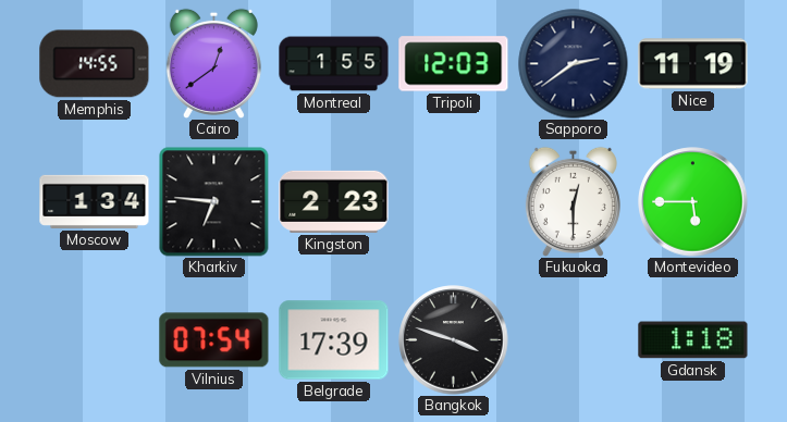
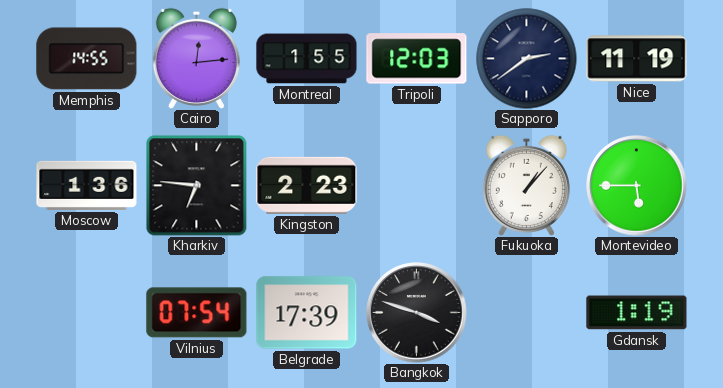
Cairo: 12:39 -> 12:14
Moscow: 1:34 -> 1:36
Fukuoka: 12:30 -> 1:07
Gdansk: 1:18 -> 1:19
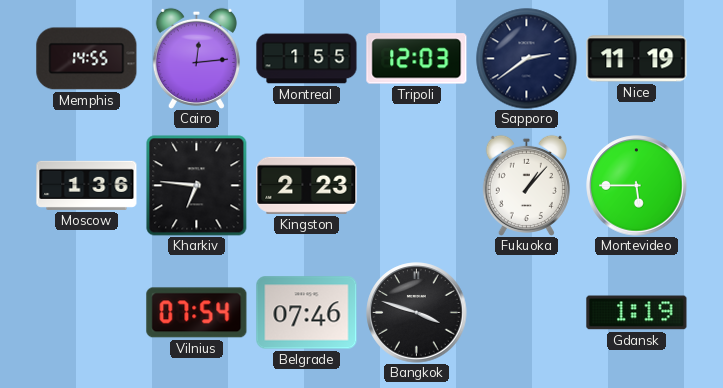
Belgrade: 17:39 -> 07:46
